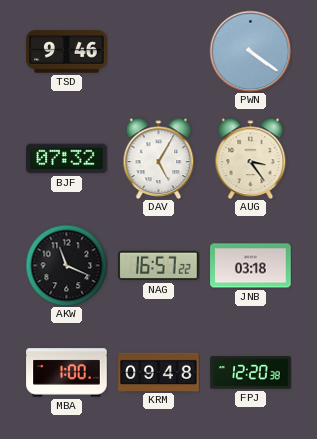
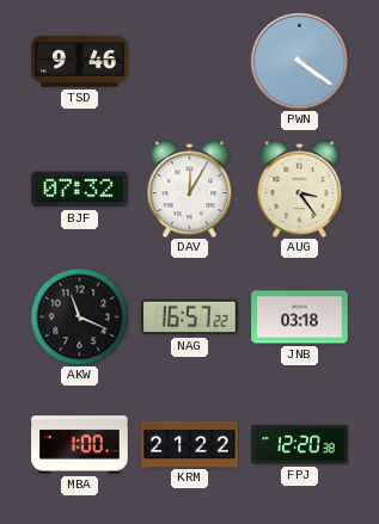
DAV: 5:05 -> 12:05
KRM: 09:48 -> 21:22
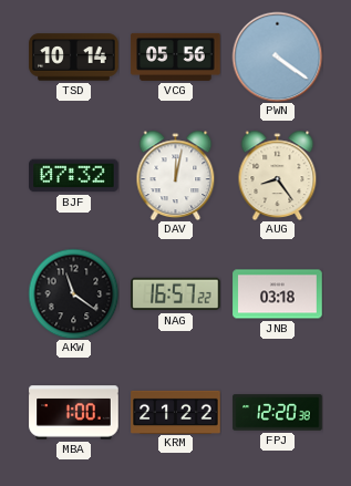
TSD: 9:46 -> 10:14
VCG: none -> 05:56
DAV: 12:05 -> 12:02
AUG: 3:24 -> 8:24
AKW: 11:19 -> 11:21
